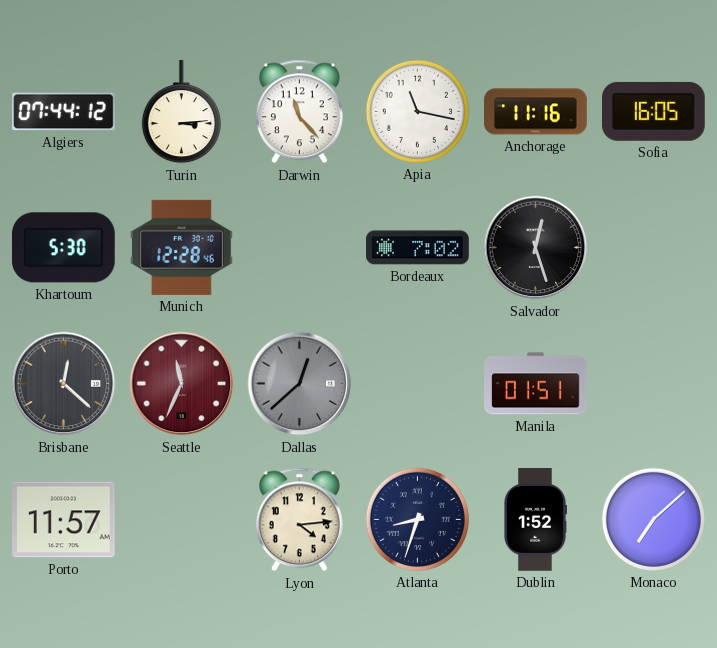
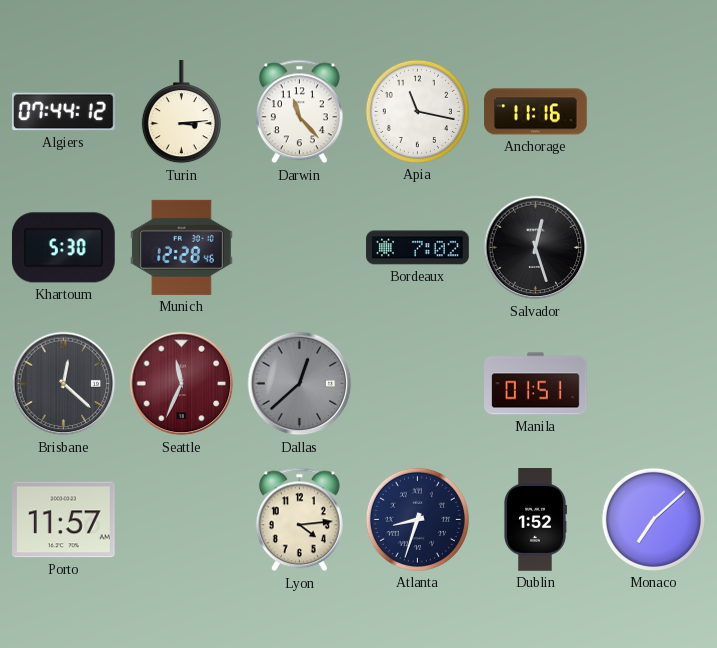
Sofia: 16:05 -> none
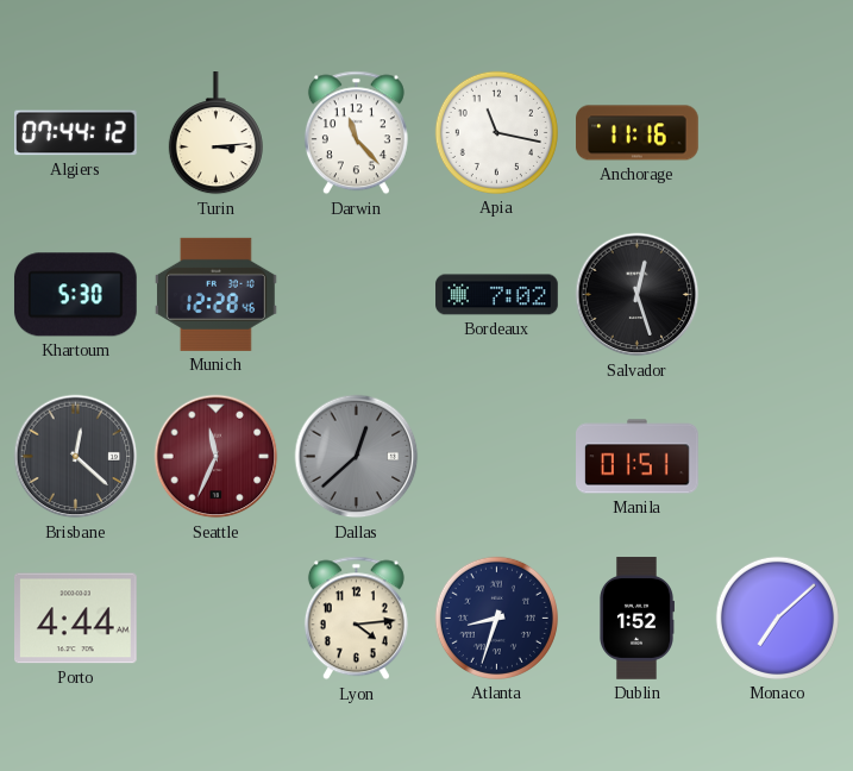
Porto: 11:57 -> 4:44
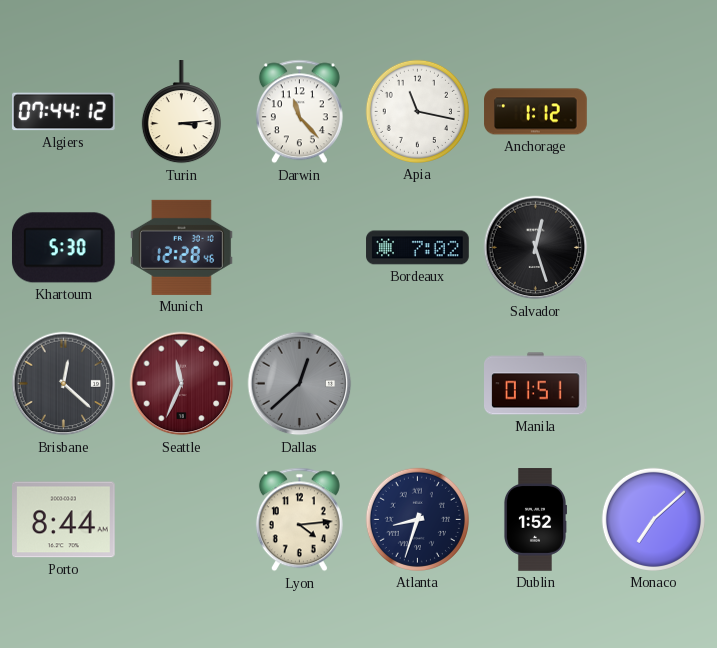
Anchorage: 11:16 -> 1:12
Porto: 4:44 -> 8:44
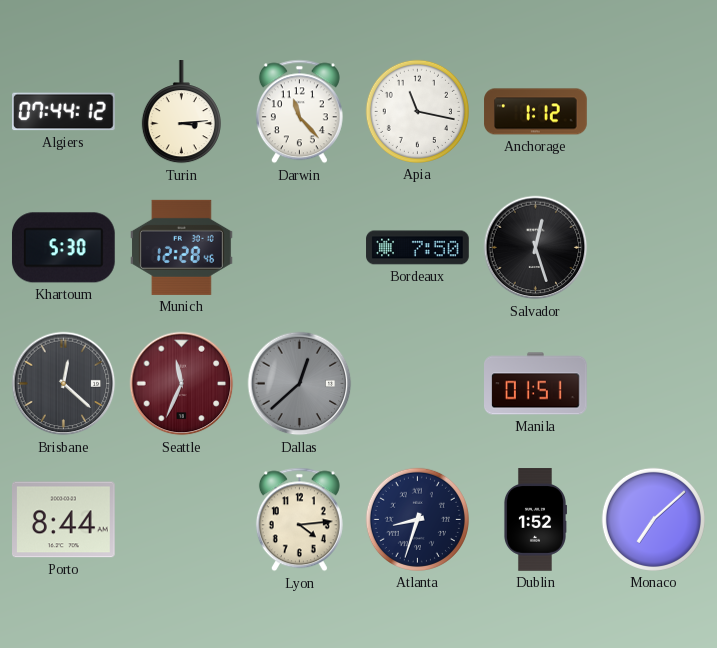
Bordeaux: 7:02 -> 7:50
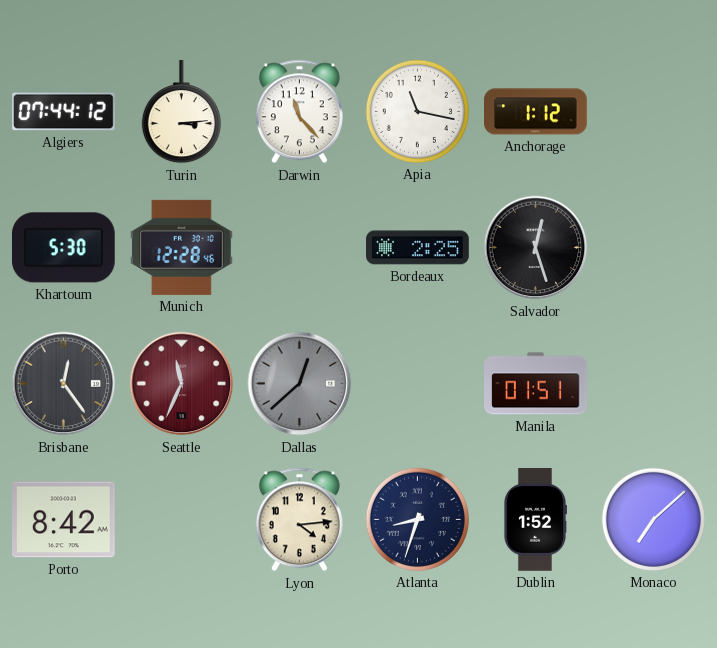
Bordeaux: 7:50 -> 2:25
Brisbane: 12:22 -> 12:24
Porto: 8:44 -> 8:42
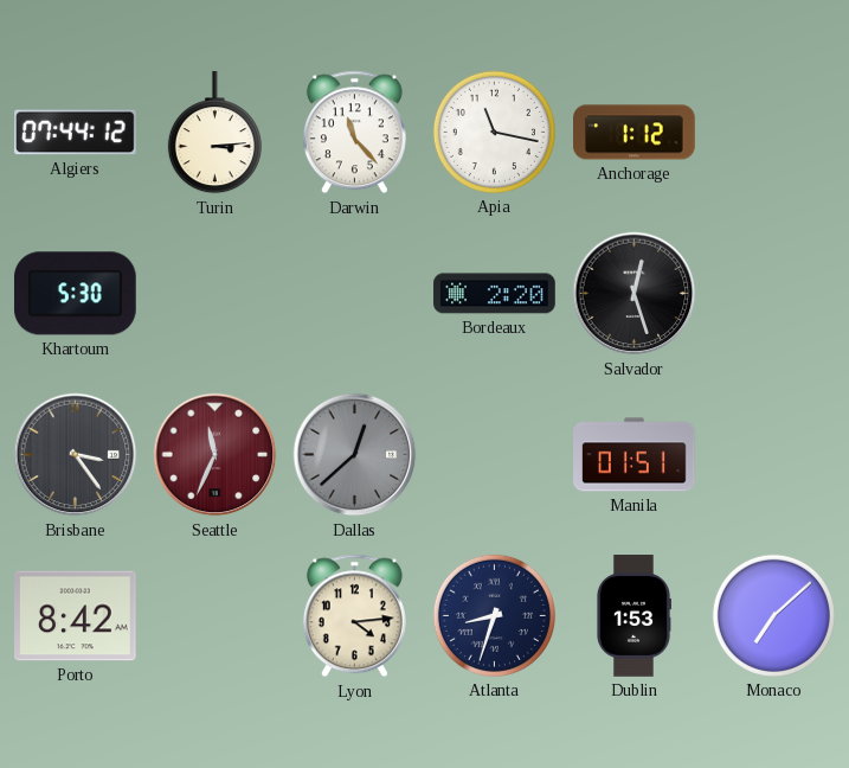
Munich: 12:28 -> none
Bordeaux: 2:25 -> 2:20
Brisbane: 12:24 -> 3:24
Dublin: 1:52 -> 1:53
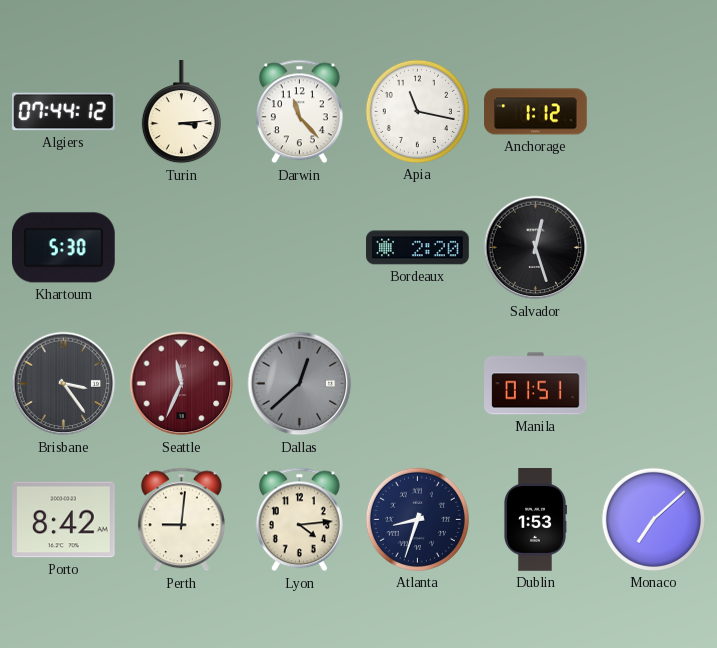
Perth: none -> 9:01
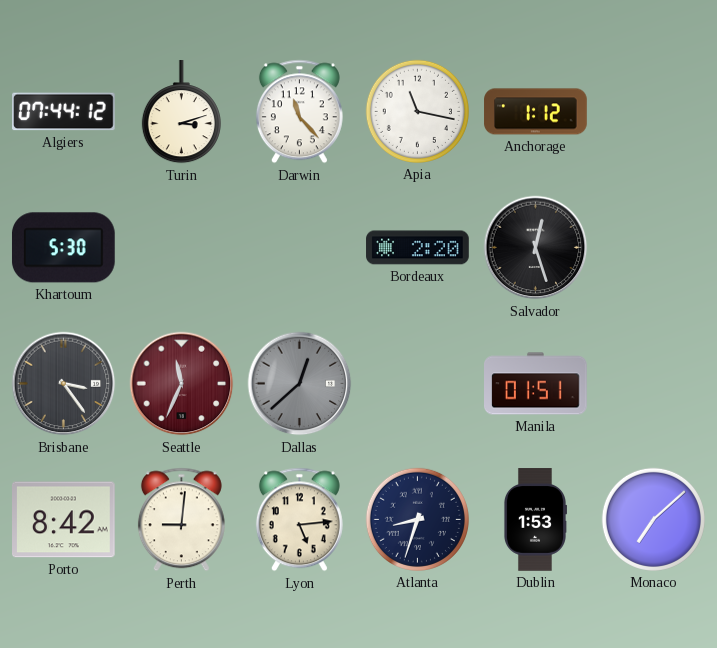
Turin: 3:14 -> 3:12
Lyon: 4:14 -> 5:14
